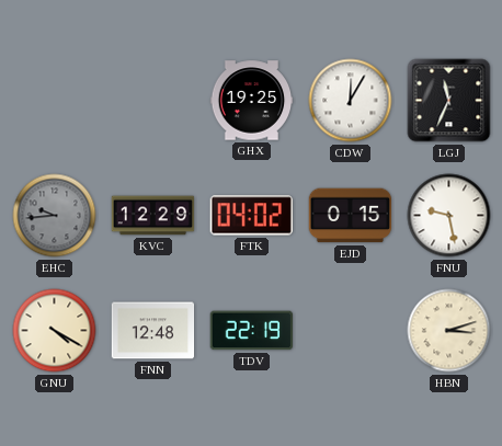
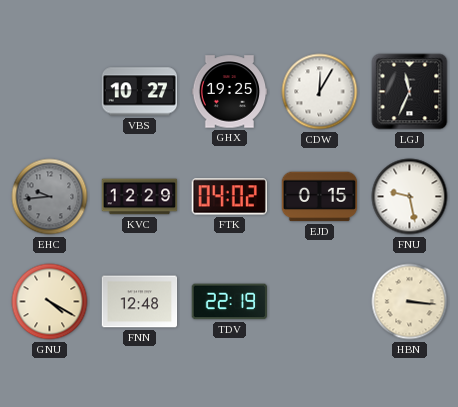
VBS: none -> 10:27
HBN: 3:12 -> 3:16
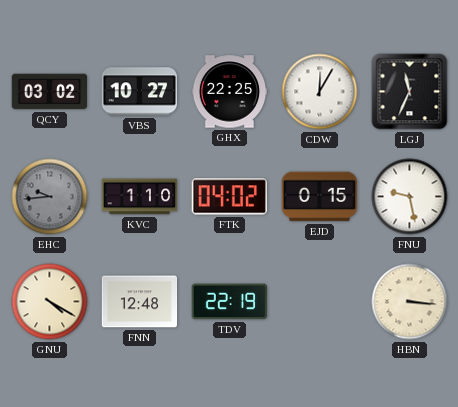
QCY: none -> 03:02
GHX: 19:25 -> 22:25
KVC: 12:29 -> 1:10
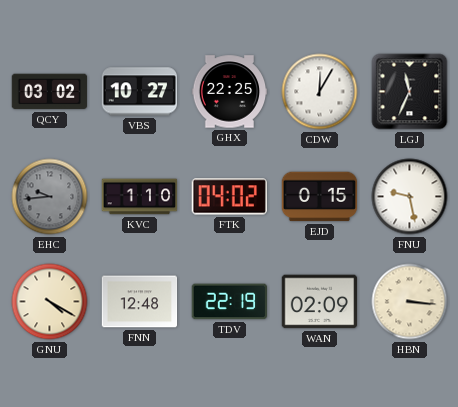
WAN: none -> 02:09
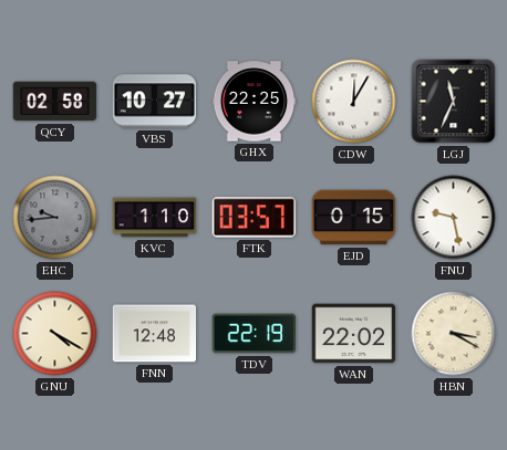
QCY: 03:02 -> 02:58
FTK: 04:02 -> 03:57
WAN: 02:09 -> 22:02
HBN: 3:16 -> 3:20
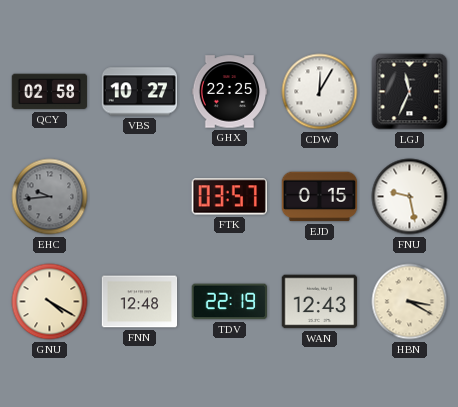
KVC: 1:10 -> none
WAN: 22:02 -> 12:43
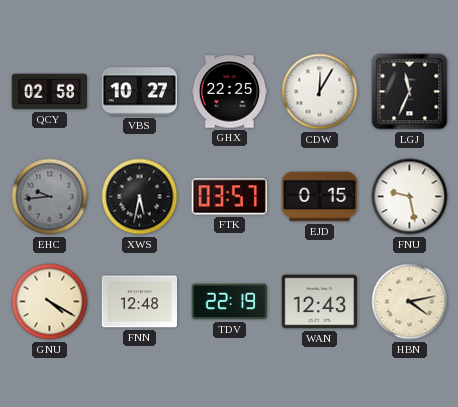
XWS: none -> 5:32
HBN: 3:20 -> 4:13
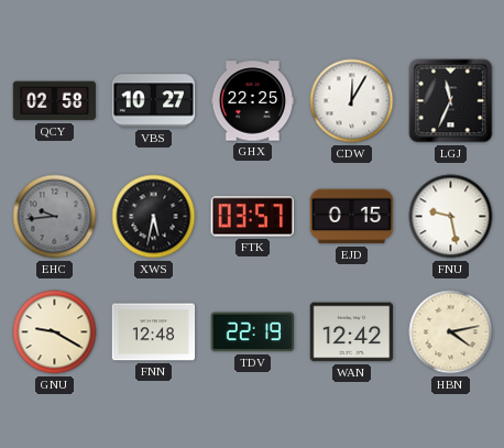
GNU: 4:20 -> 9:20
WAN: 12:43 -> 12:42
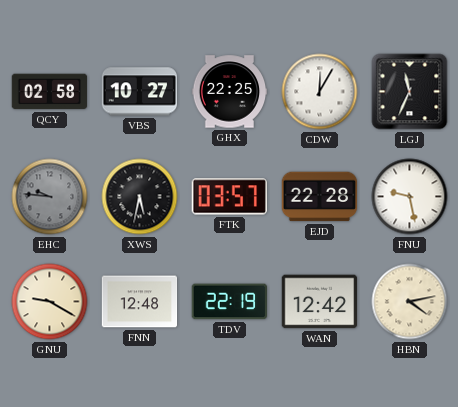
EHC: 9:44 -> 9:46
EJD: 0:15 -> 22:28
